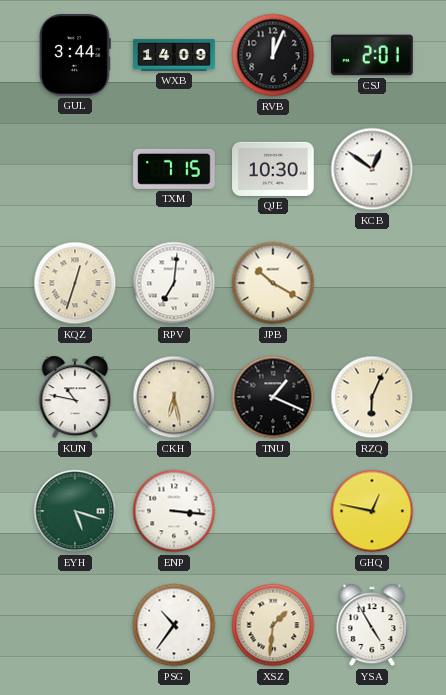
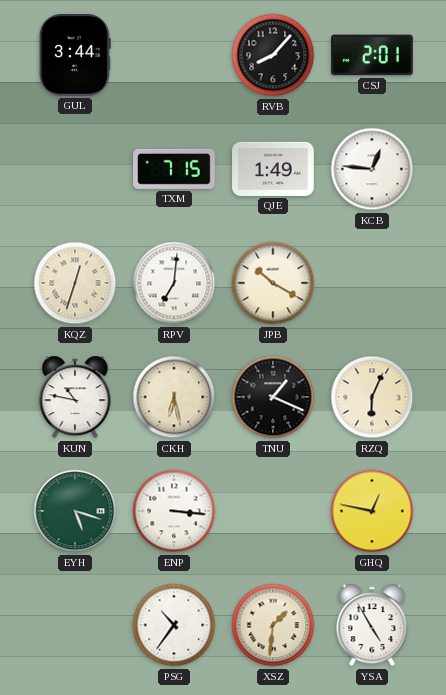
WXB: 14:09 -> none
RVB: 12:04 -> 8:07
QJE: 10:30 -> 1:49
KCB: 12:51 -> 12:46
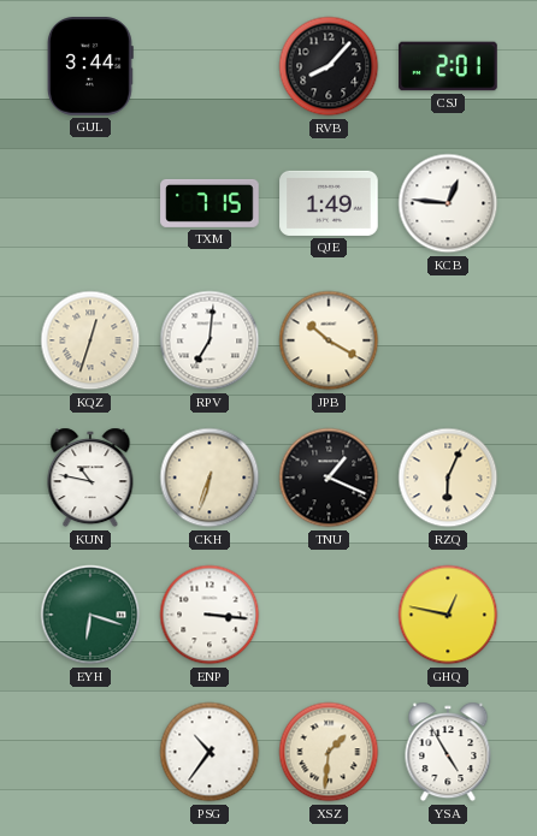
CKH: 6:28 -> 6:33
EYH: 5:18 -> 6:18
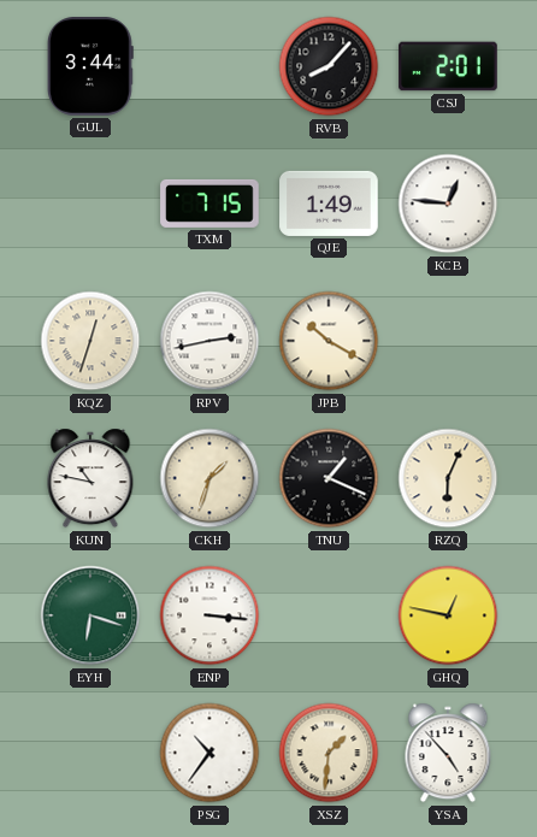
RPV: 7:01 -> 2:43
CKH: 6:33 -> 1:33
YSA: 4:55 -> 4:53
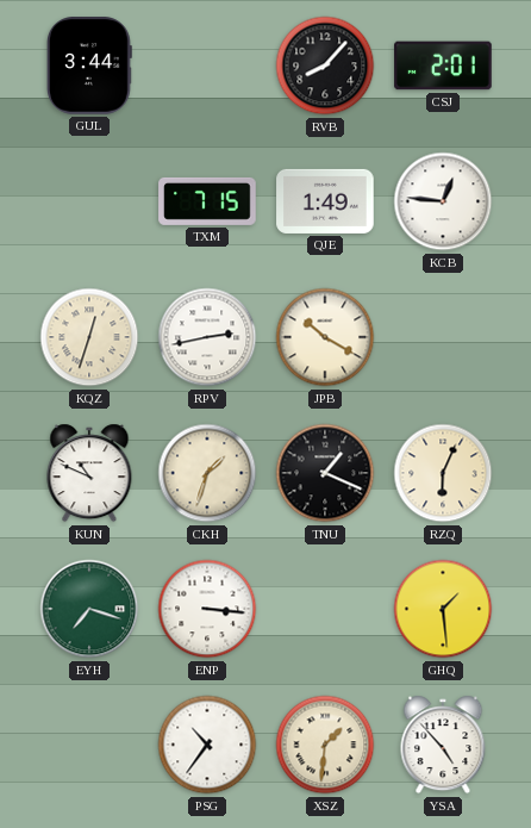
KUN: 10:47 -> 10:49
EYH: 6:18 -> 7:18
GHQ: 12:47 -> 1:29
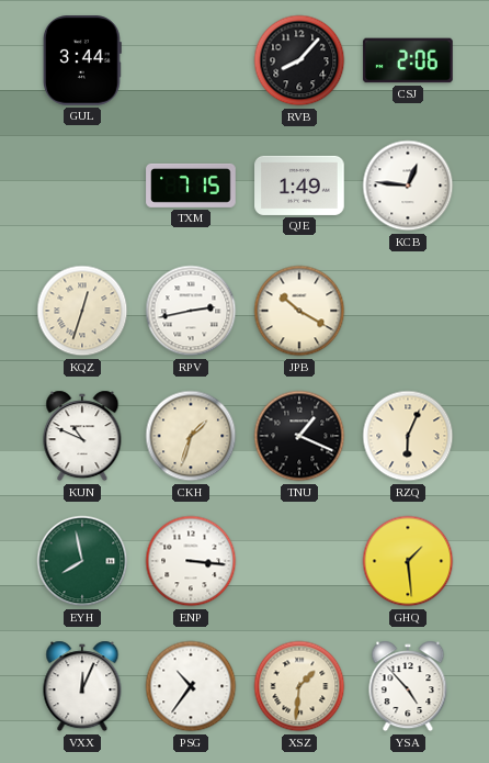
CSJ: 2:01 -> 2:06
EYH: 7:18 -> 7:58
VXX: none -> 12:04
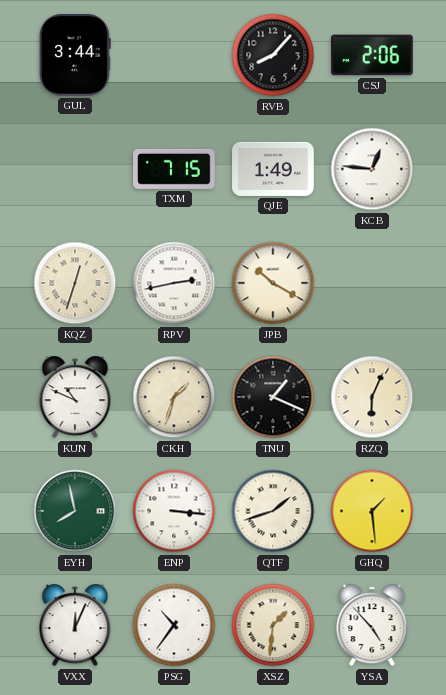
QTF: none -> 1:42
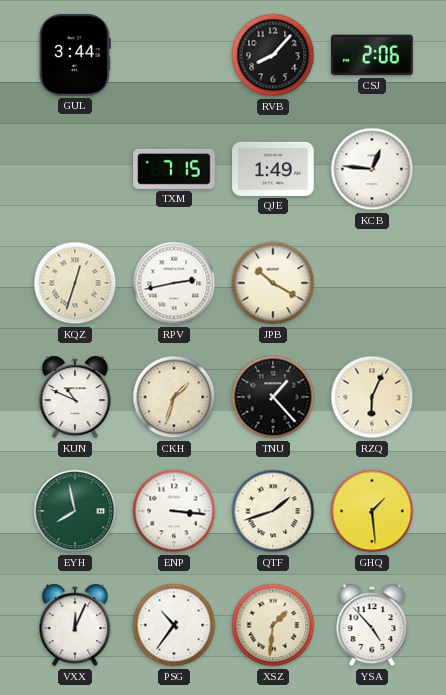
TNU: 1:19 -> 1:23
